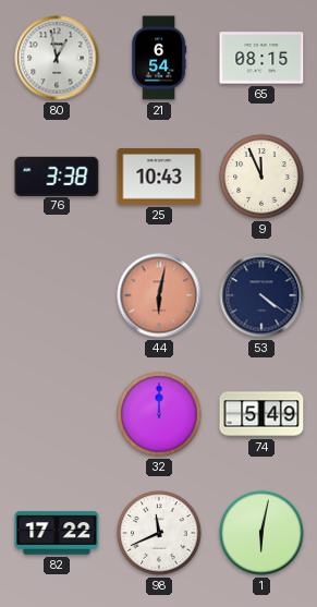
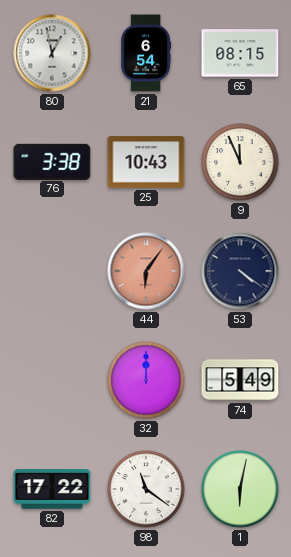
44: 6:02 -> 6:06
98: 11:41 -> 11:21
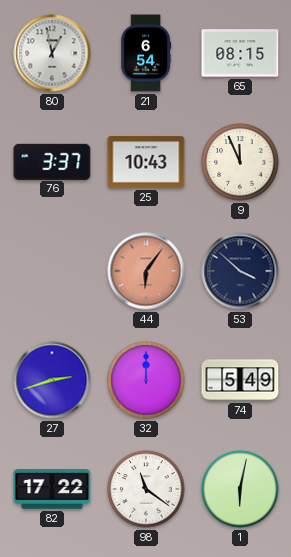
76: 3:38 -> 3:37
53: 4:21 -> 3:52
27: none -> 2:42
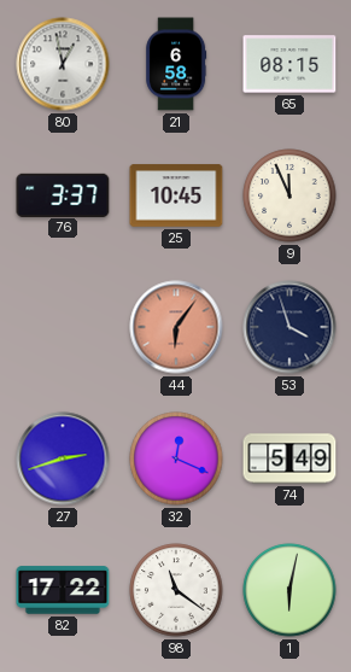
21: 6:54 -> 6:58
25: 10:43 -> 10:45
53: 3:52 -> 3:57
32: 12:00 -> 12:19
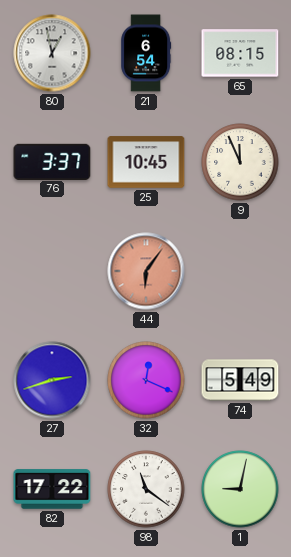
21: 6:58 -> 6:54
53: 3:57 -> none
1: 6:02 -> 9:02
